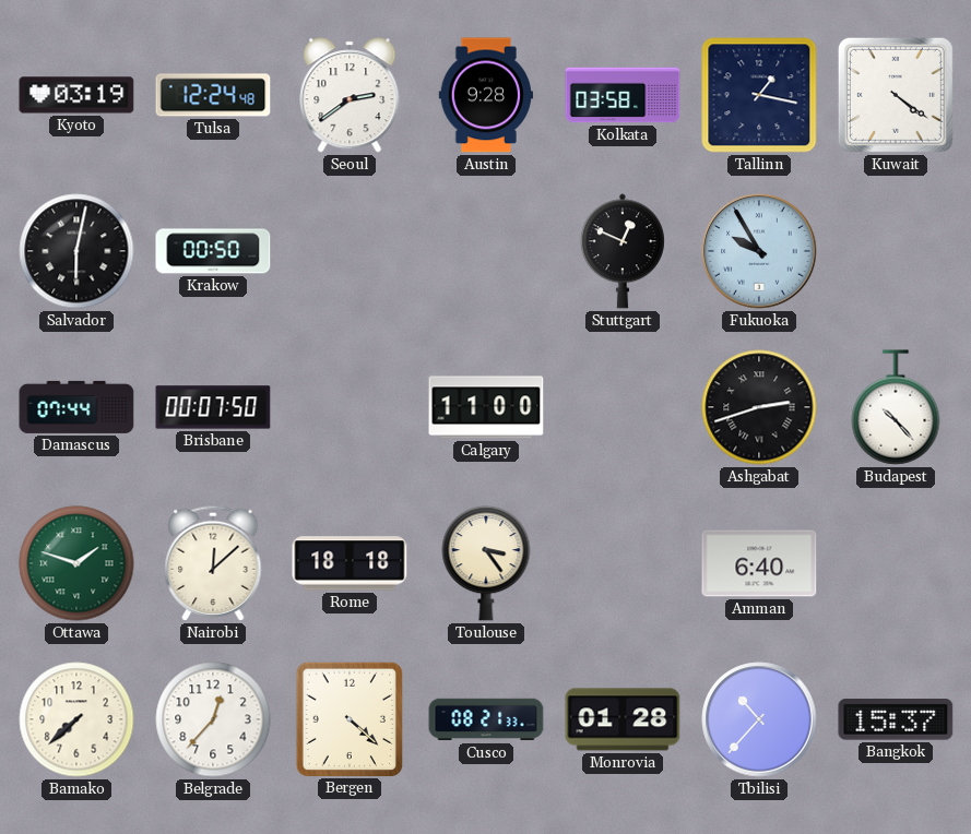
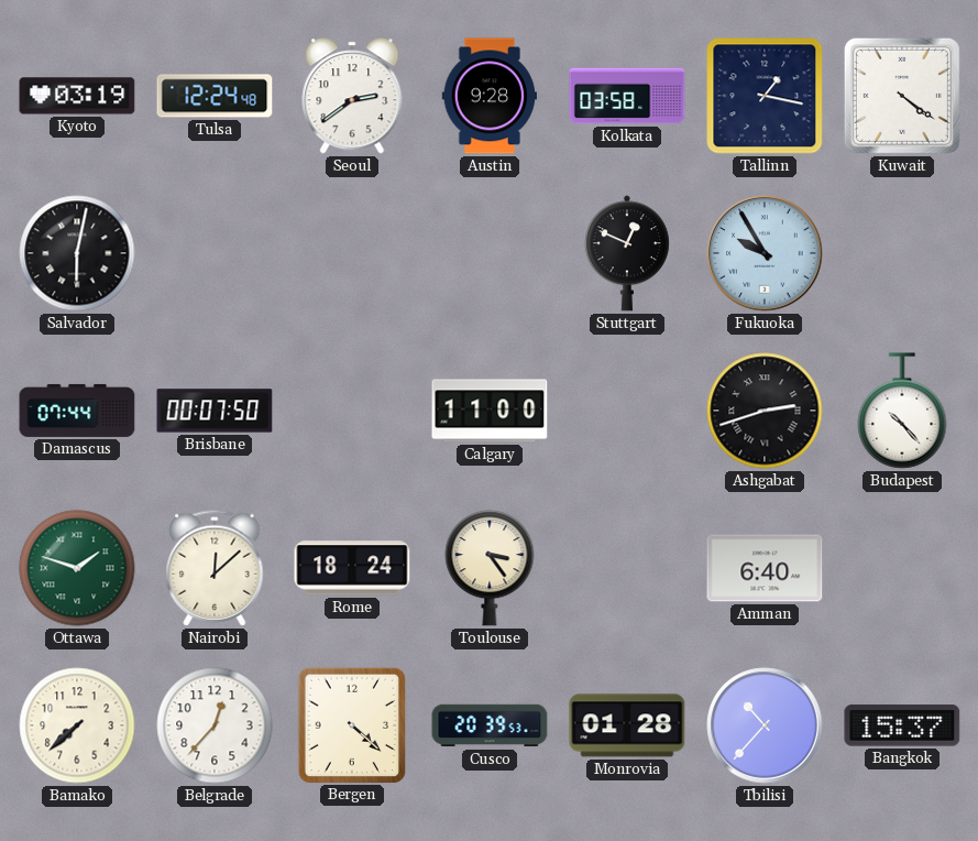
Krakow: 00:50 -> none
Rome: 18:18 -> 18:24
Cusco: 08:21 -> 20:39
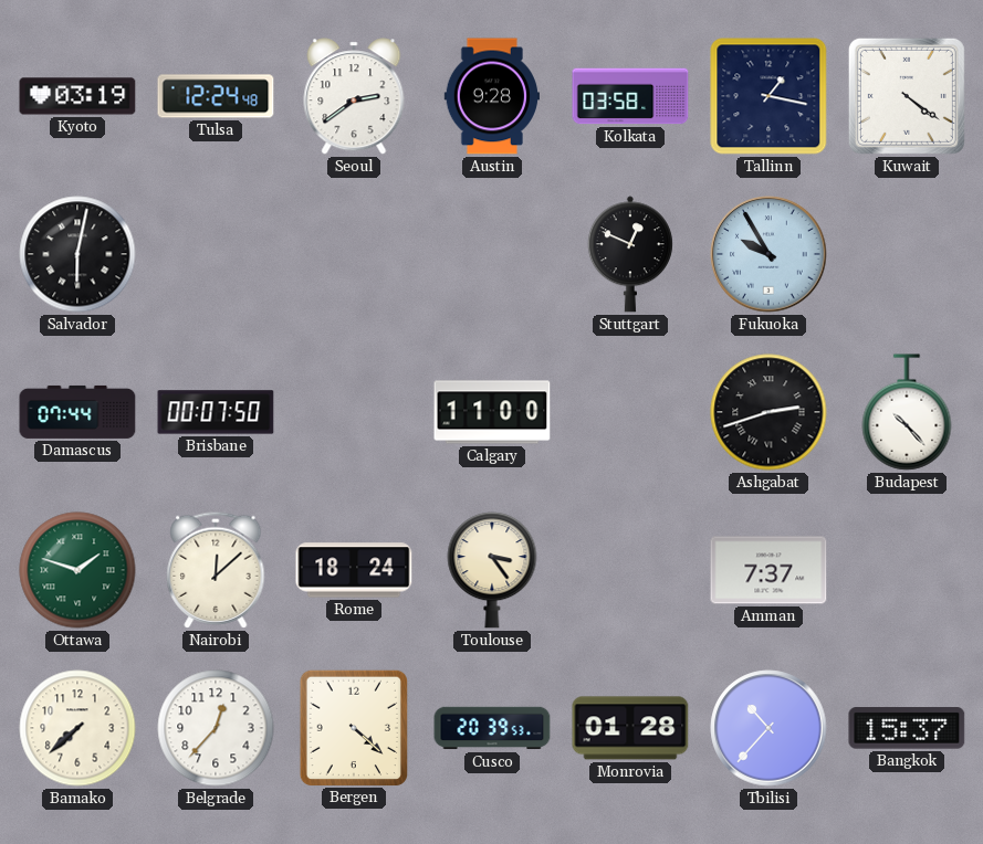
Amman: 6:40 -> 7:37
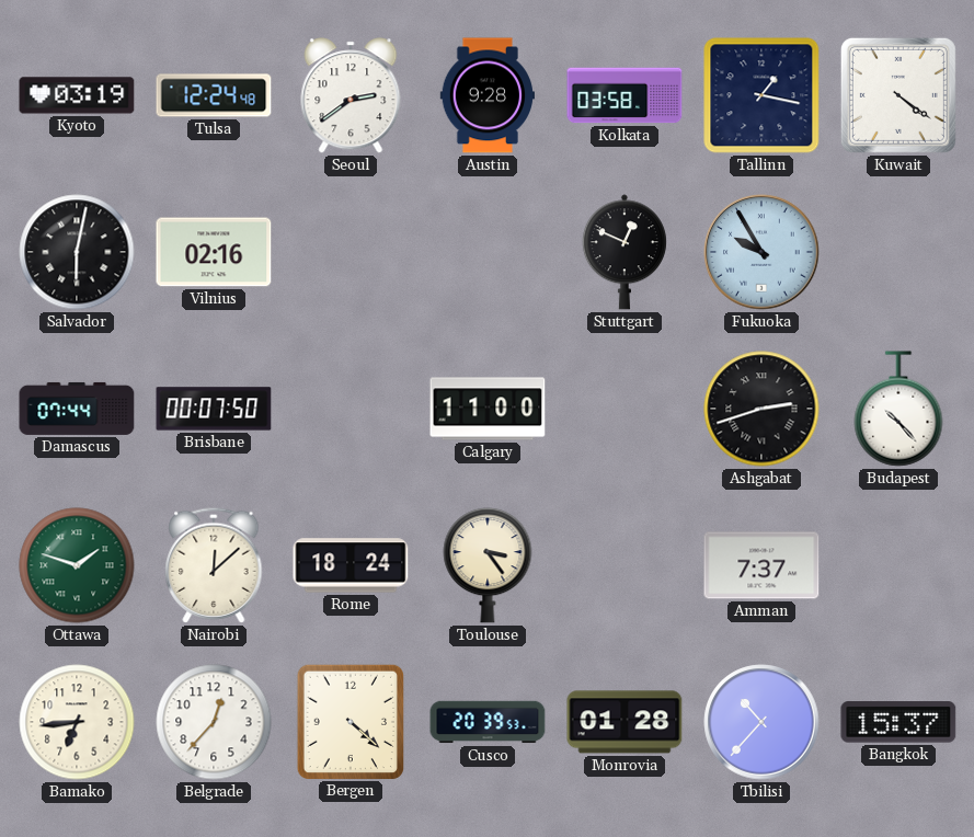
Vilnius: none -> 02:16
Bamako: 7:38 -> 6:44
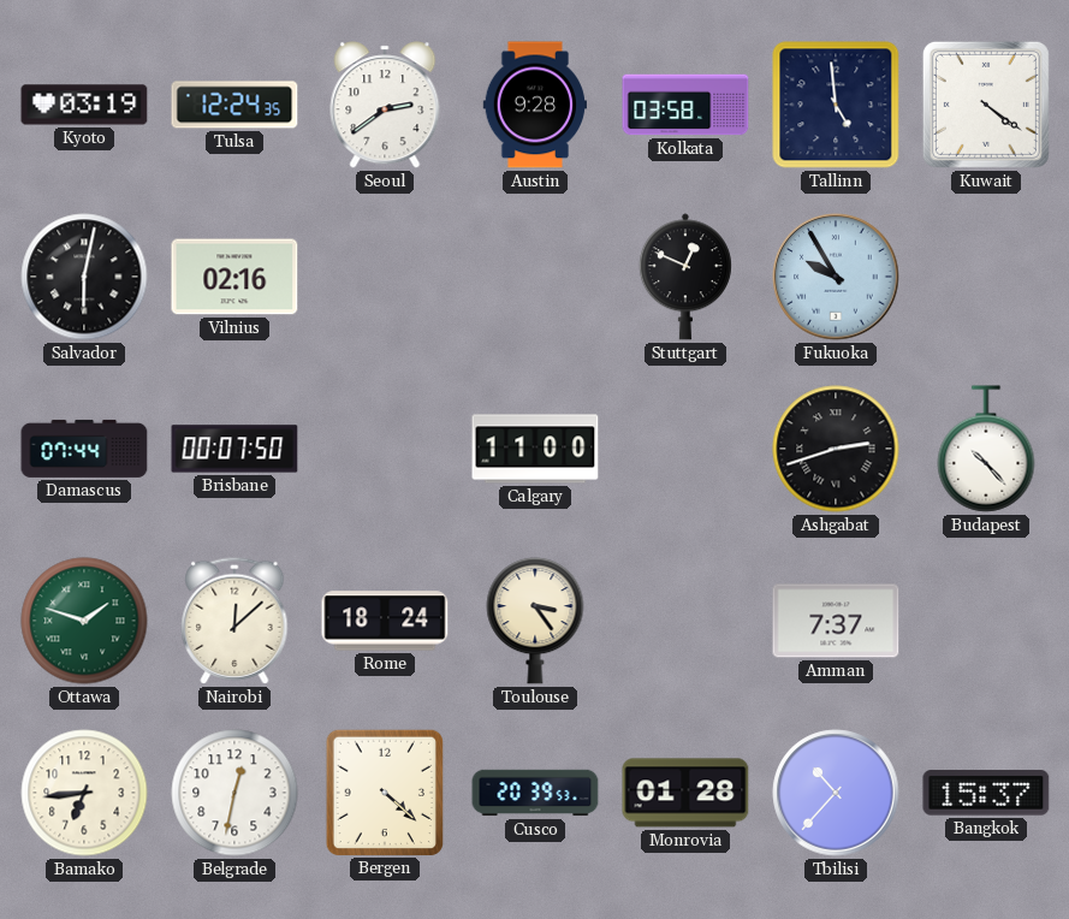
Tulsa: 12:24:48 -> 12:24:35
Tallinn: 1:17 -> 4:59
Belgrade: 12:37 -> 12:32
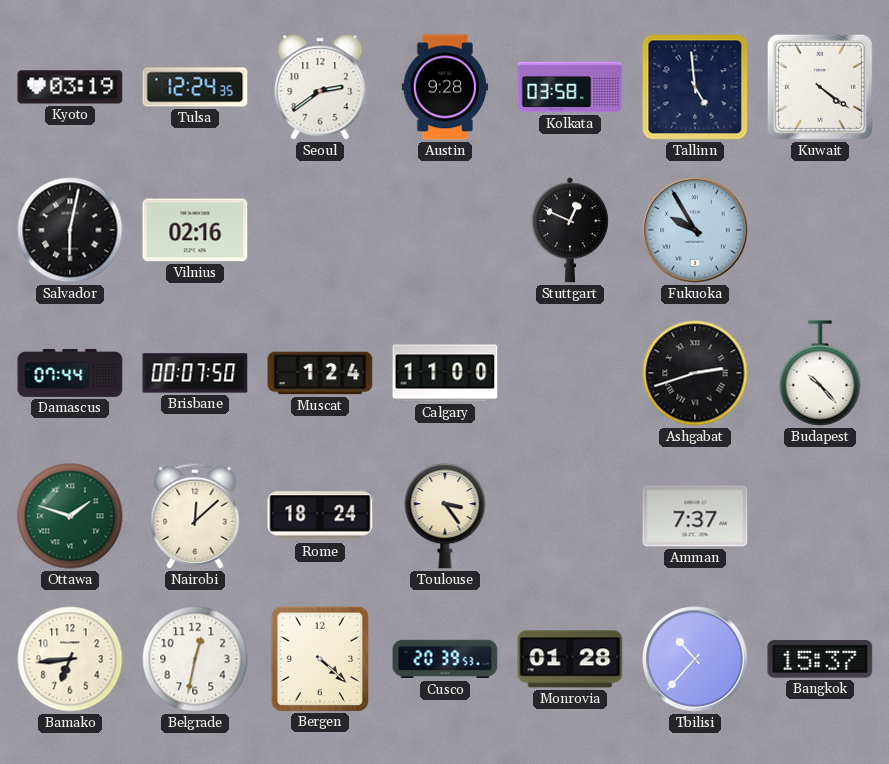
Muscat: none -> 1:24
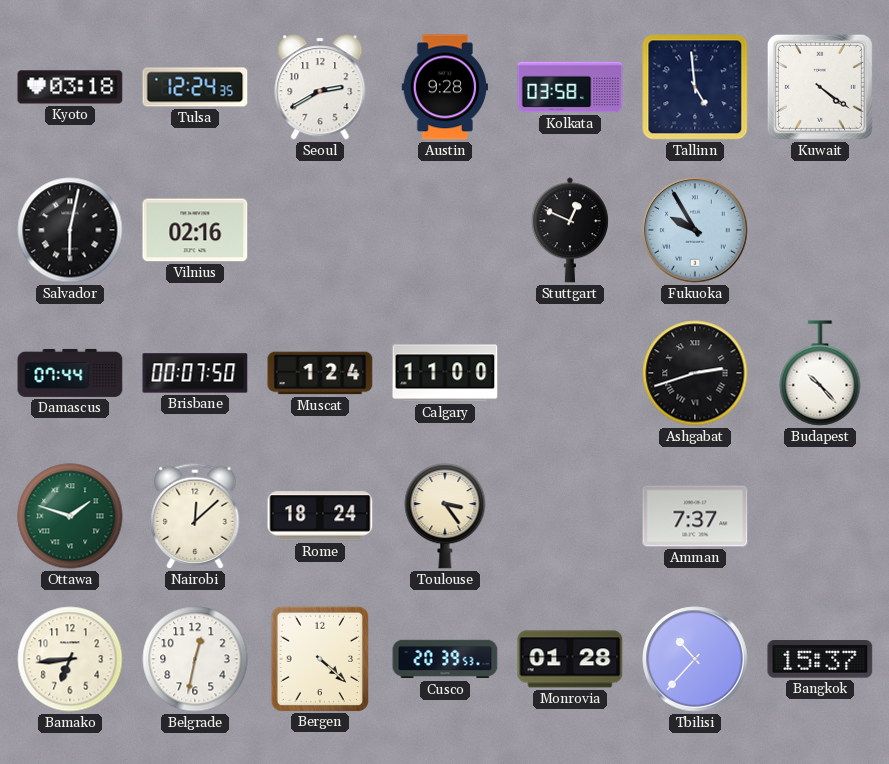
Kyoto: 03:19 -> 03:18
Seoul: 2:39 -> 2:40
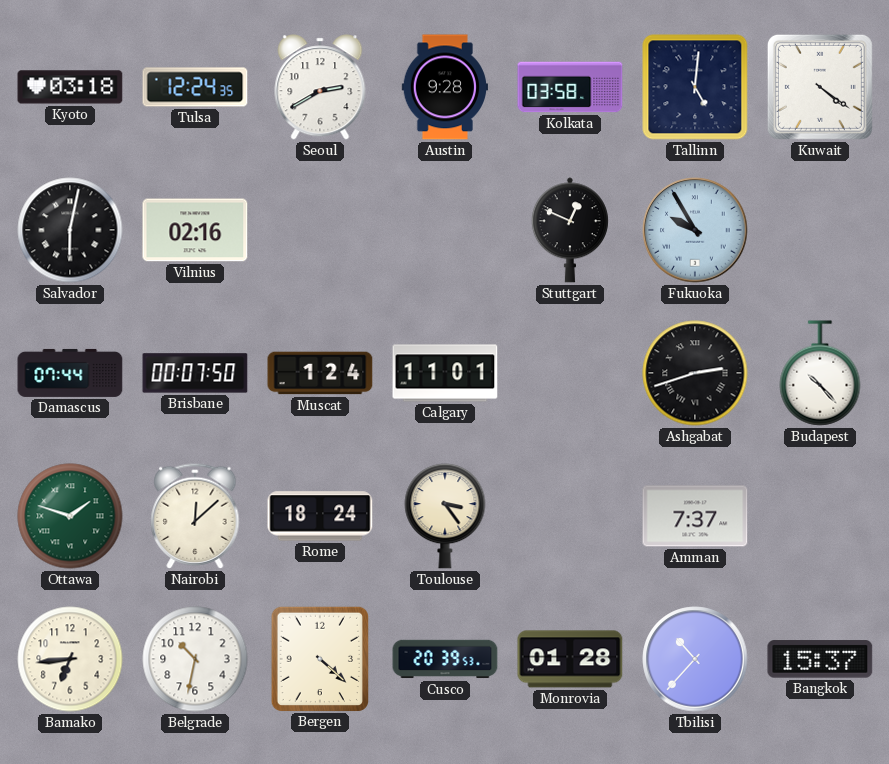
Tallinn: 4:59 -> 5:01
Calgary: 11:00 -> 11:01
Belgrade: 12:32 -> 10:32
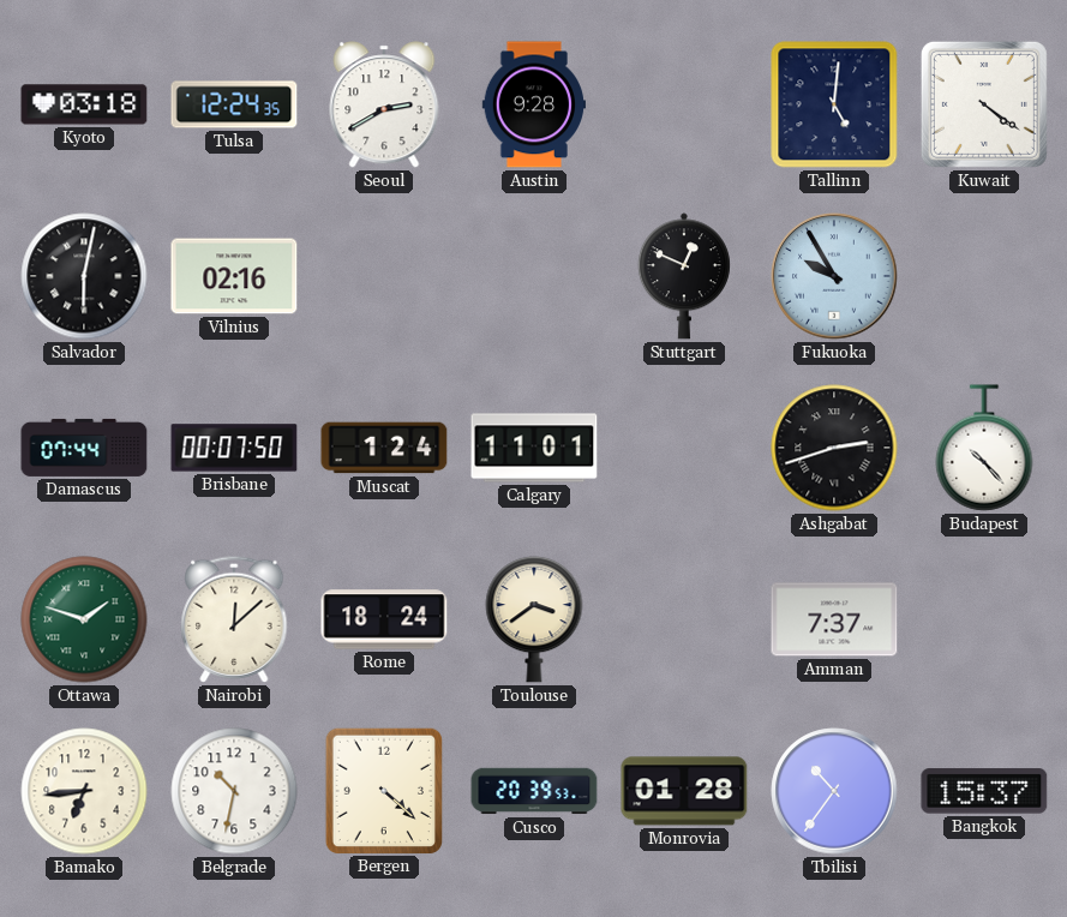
Kolkata: 03:58 -> none
Toulouse: 3:24 -> 3:39
Tbilisi: 10:37 -> 10:36
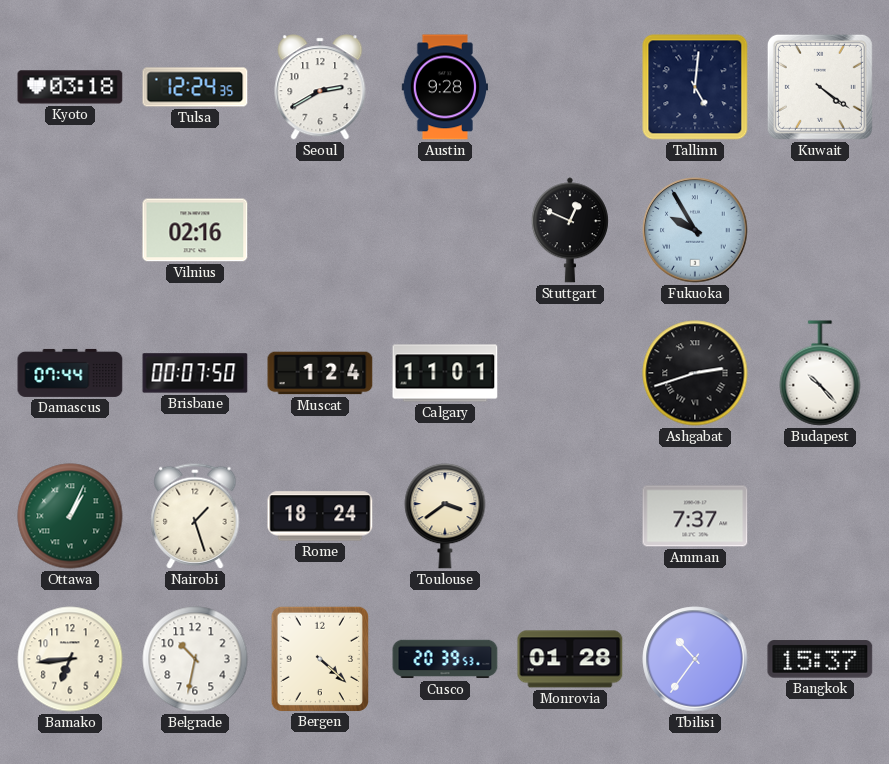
Salvador: 6:02 -> none
Ottawa: 1:48 -> 1:04
Nairobi: 12:08 -> 1:27
